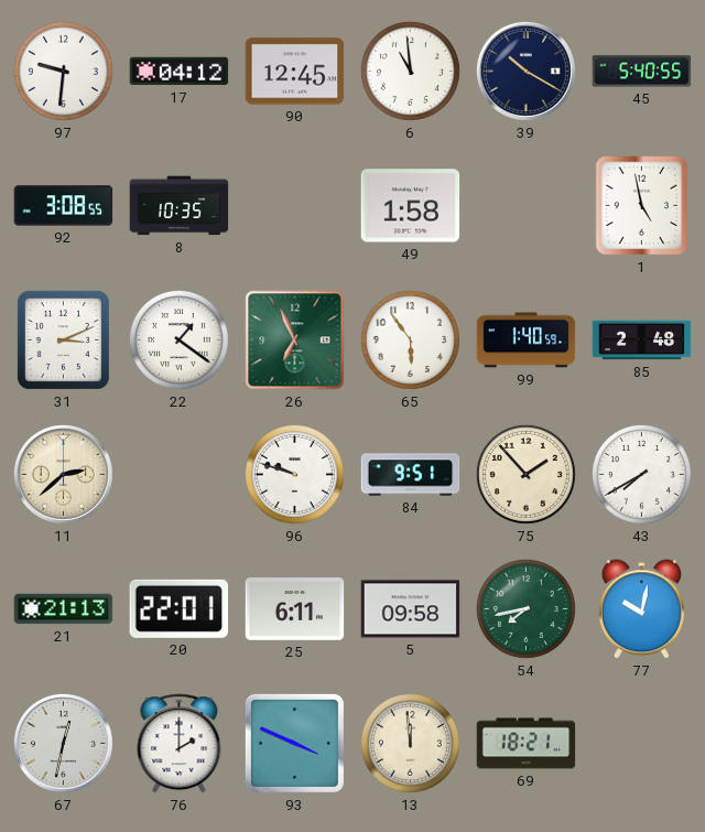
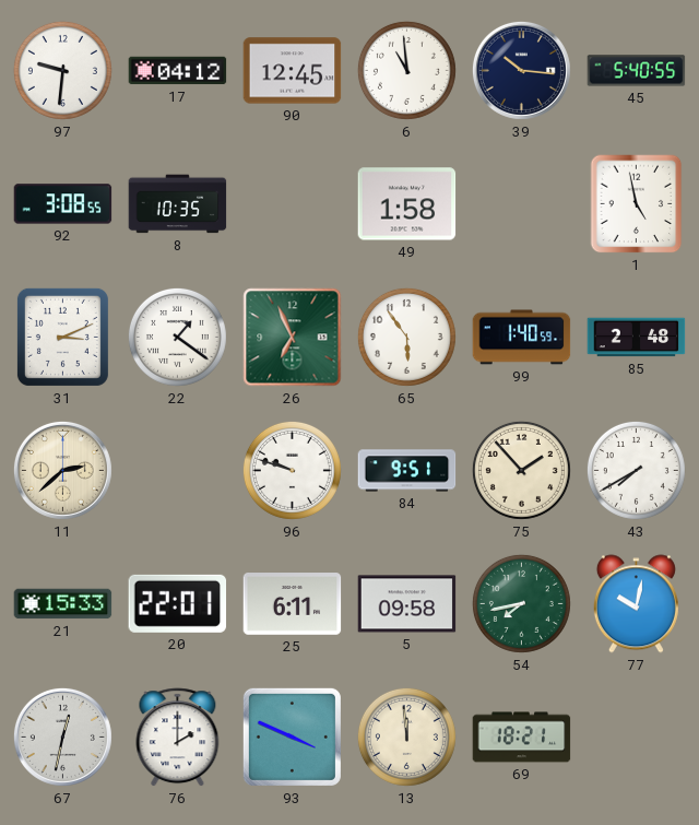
39: 10:20 -> 10:16
21: 21:13 -> 15:33
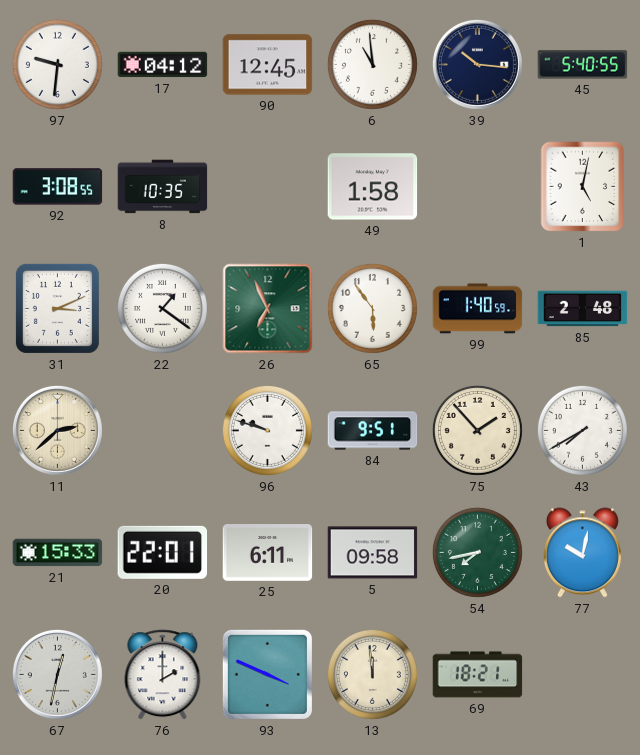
1: 4:58 -> 5:02
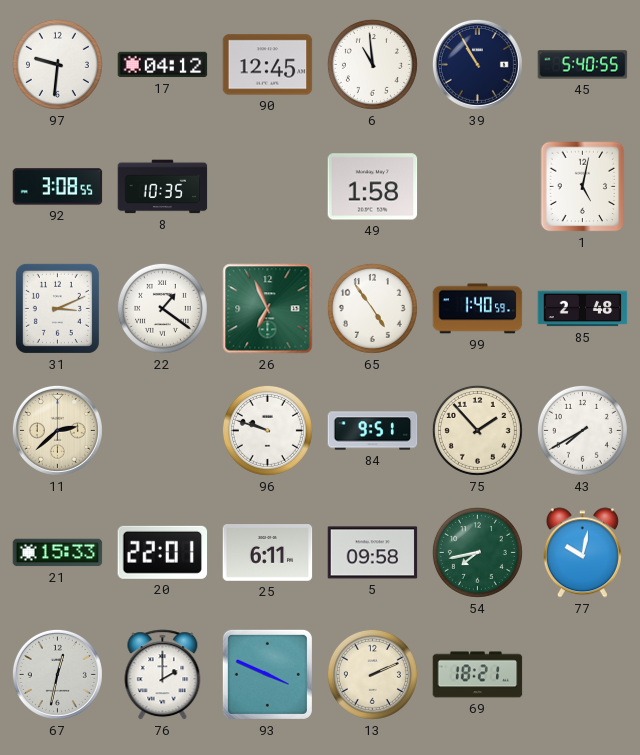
39: 10:16 -> 10:55
65: 5:54 -> 4:54
13: 11:59 -> 2:11
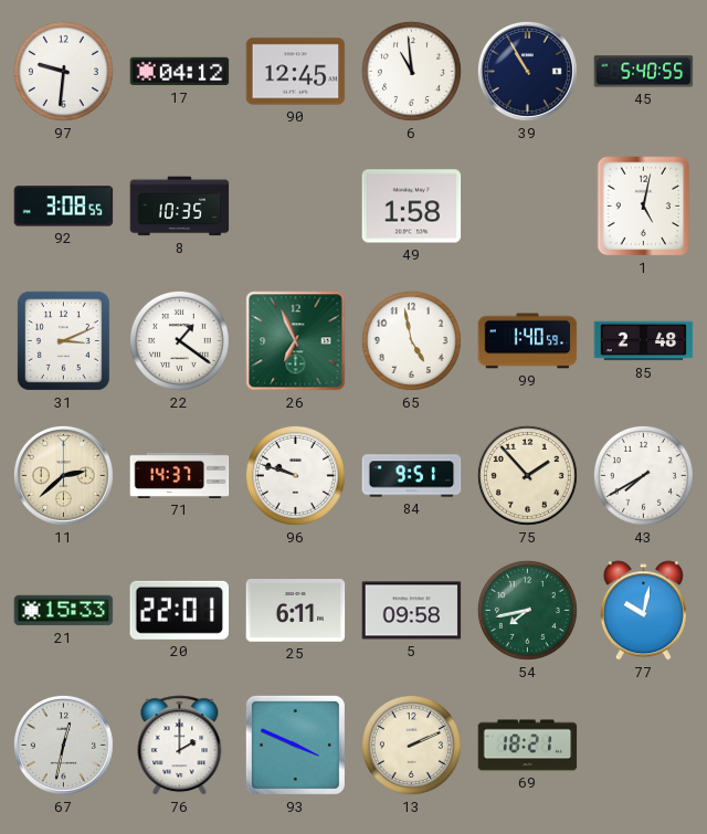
65: 4:54 -> 4:58
71: none -> 14:37
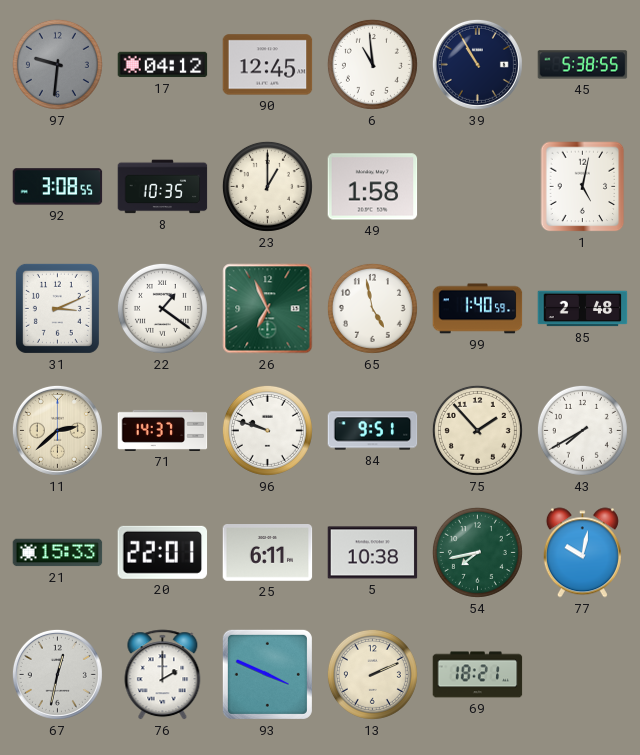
97 dial: white -> grey
45: 5:40 -> 5:38
23: none -> 1:00
5: 09:58 -> 10:38
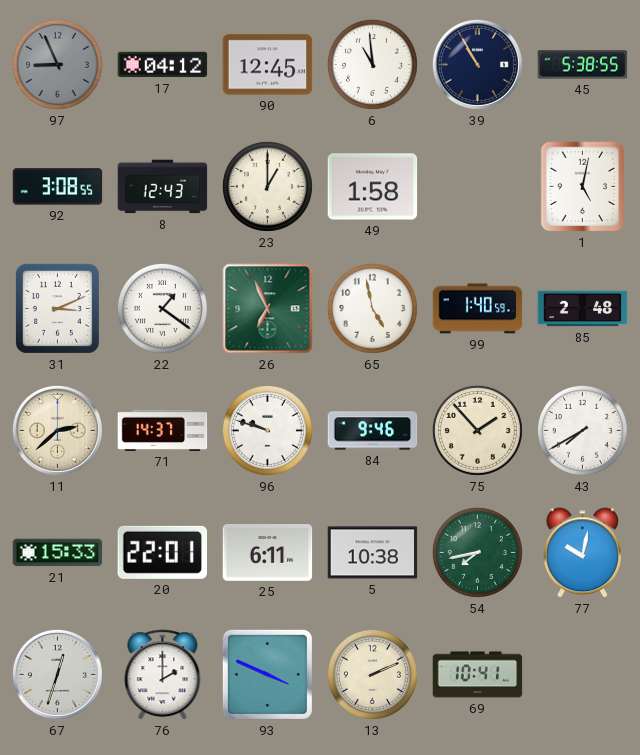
97: 9:31 -> 8:56
8: 10:35 -> 12:43
84: 9:51 -> 9:46
67: 12:32 -> 12:33
69: 18:21 -> 10:41
